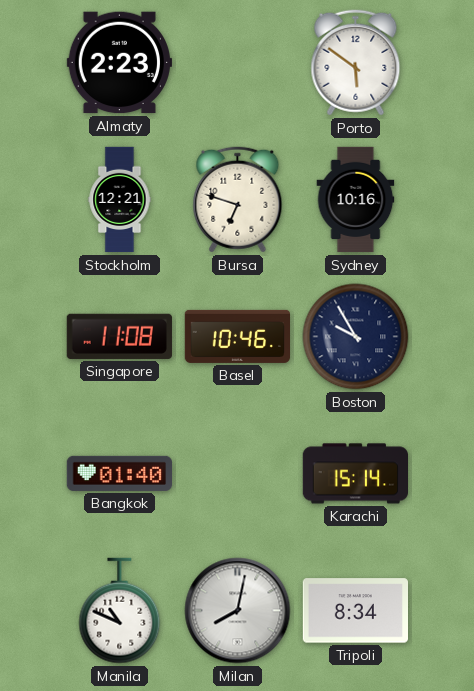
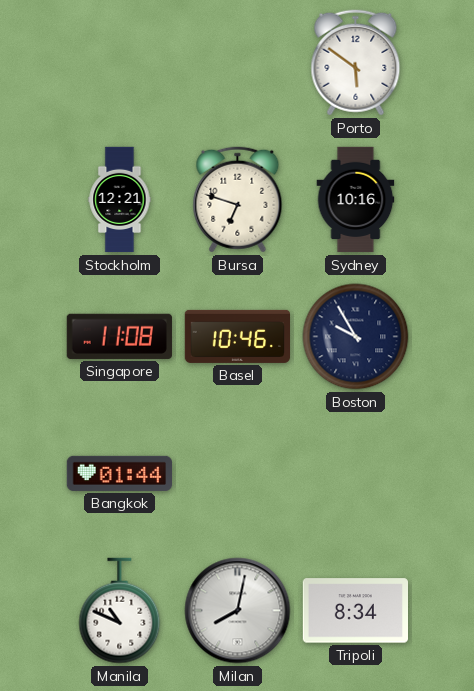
Almaty: 2:23 -> none
Bangkok: 01:40 -> 01:44
Karachi: 15:14 -> none
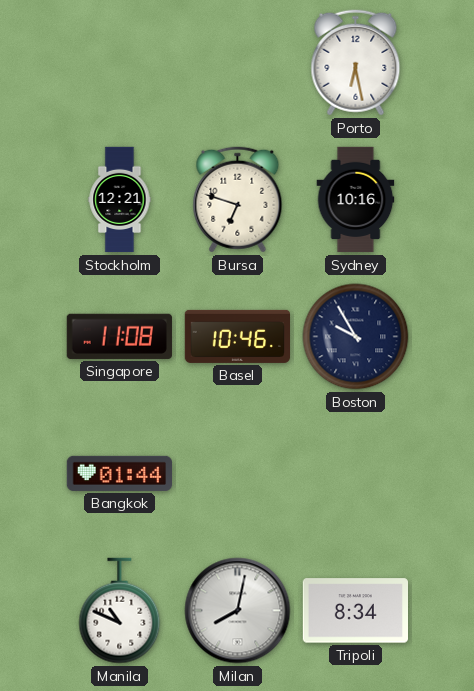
Porto: 5:51 -> 6:28
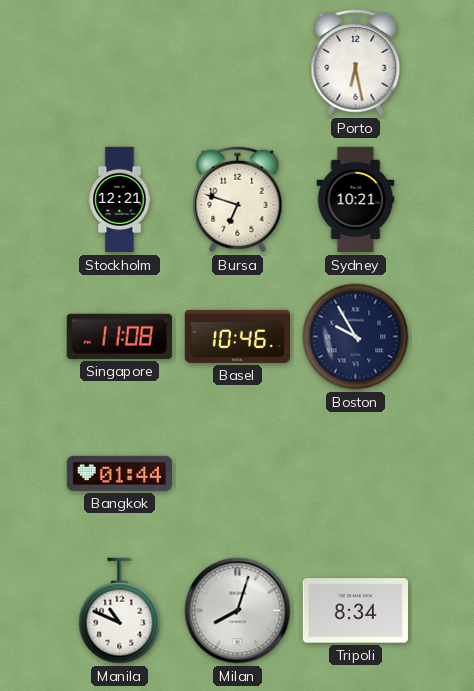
Sydney: 10:16 -> 10:21
Milan: 8:02 -> 8:03
